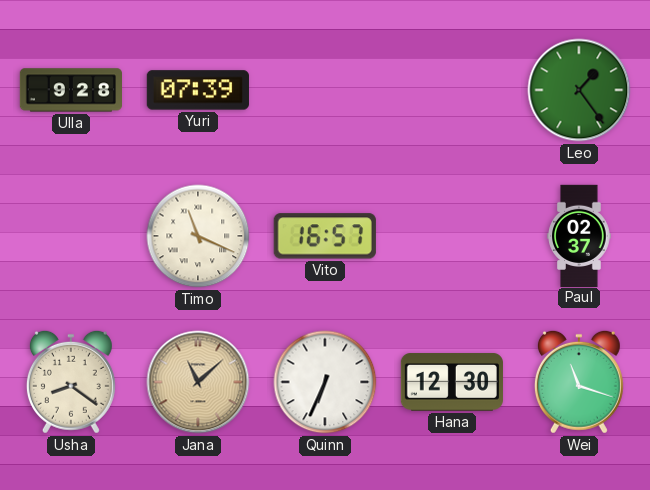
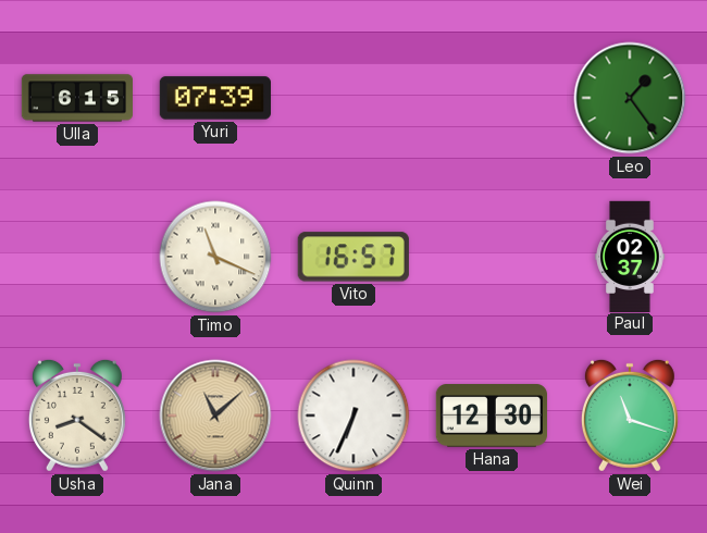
Ulla: 9:28 -> 6:15
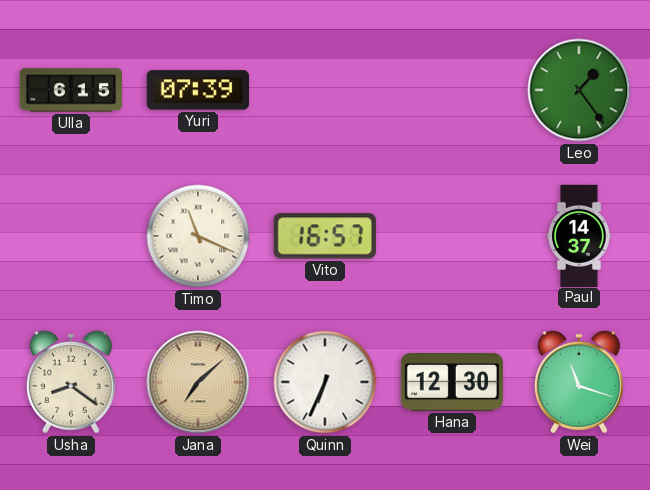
Paul: 02:37 -> 14:37
Jana: 11:08 -> 7:08
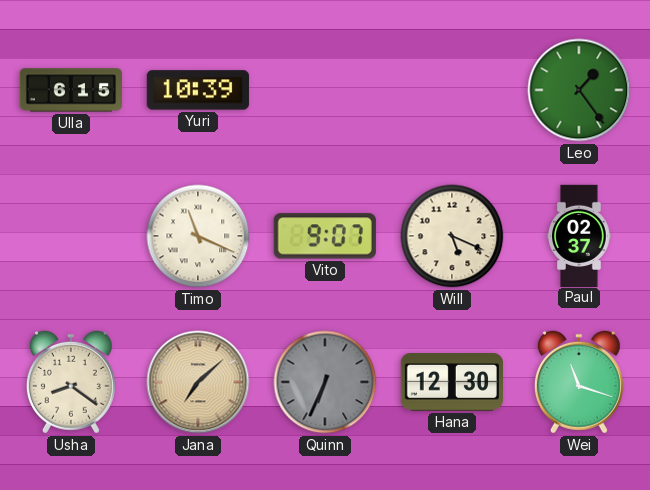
Yuri: 07:39 -> 10:39
Vito: 16:57 -> 9:07
Will: none -> 5:19
Paul: 14:37 -> 02:37
Quinn dial: white -> grey
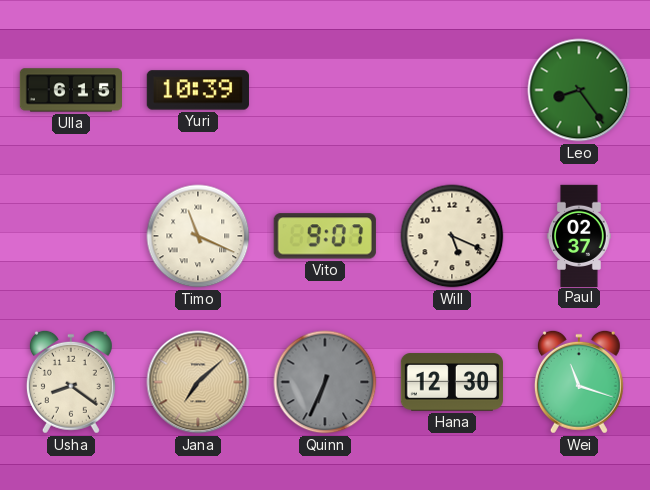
Leo: 1:24 -> 8:24
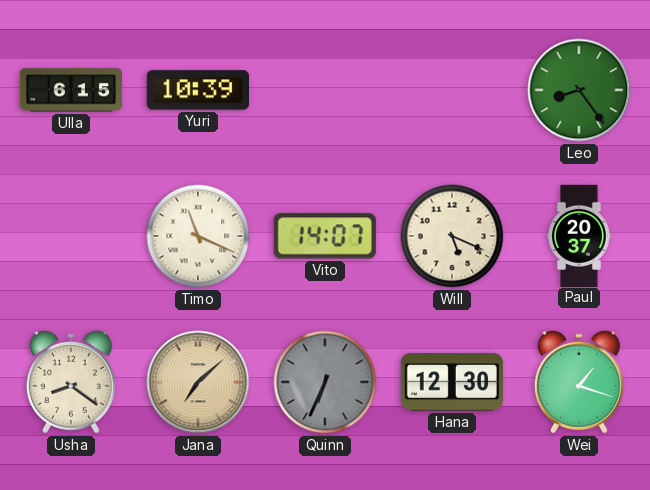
Vito: 9:07 -> 14:07
Paul: 02:37 -> 20:37
Wei: 11:18 -> 1:18
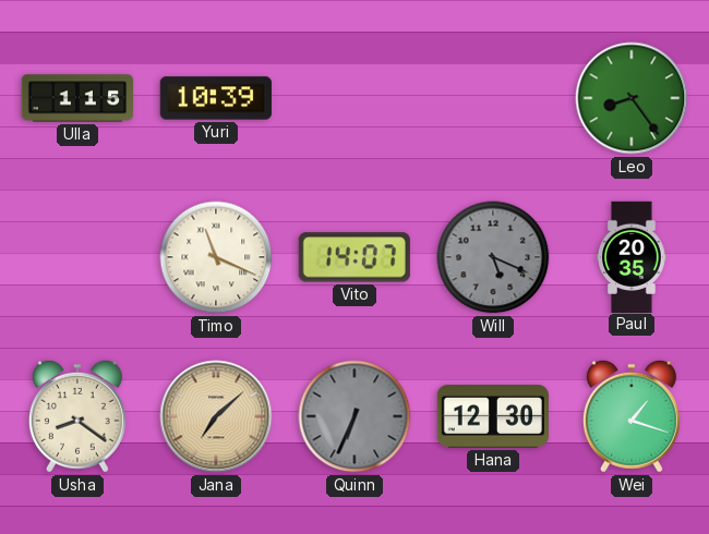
Ulla: 6:15 -> 1:15
Will dial: cream -> grey
Paul: 20:37 -> 20:35
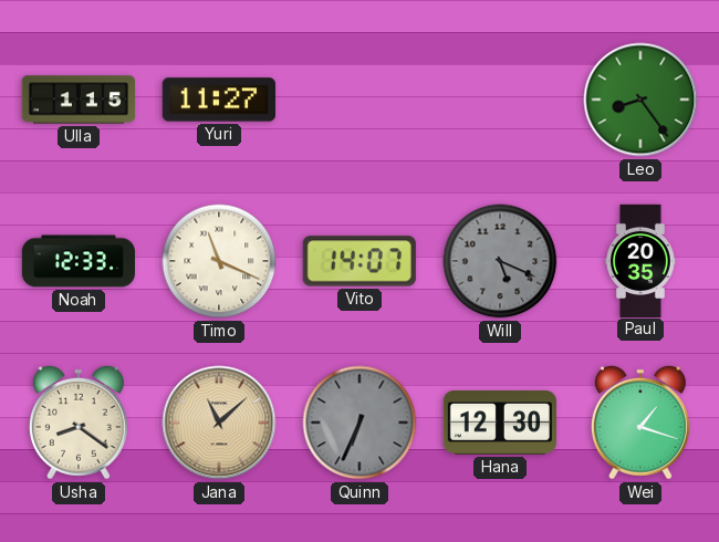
Yuri: 10:39 -> 11:27
Noah: none -> 12:33
Jana: 7:08 -> 11:08
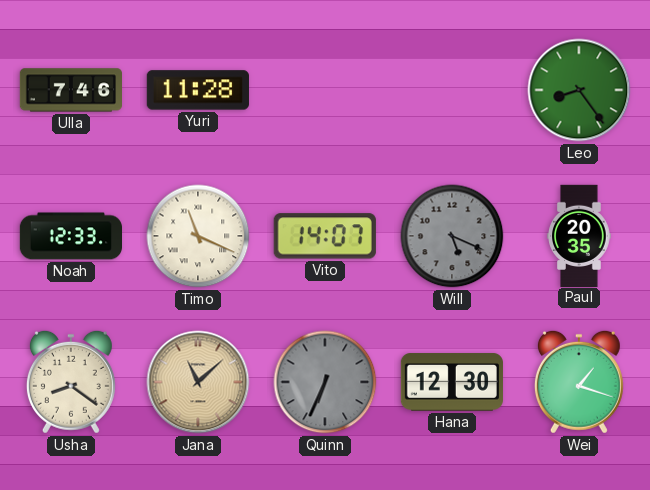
Ulla: 1:15 -> 7:46
Yuri: 11:27 -> 11:28
